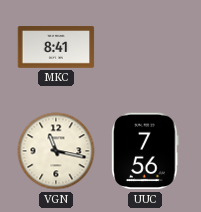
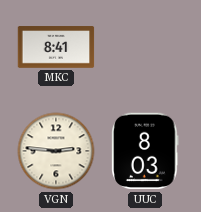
VGN: 11:17 -> 2:46
UUC: 7:56 -> 8:03
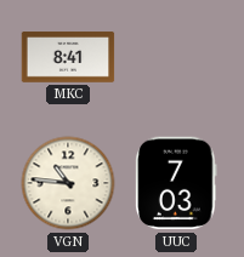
VGN: 2:46 -> 10:46
UUC: 8:03 -> 7:03
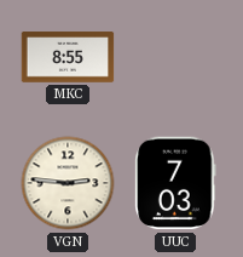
MKC: 8:41 -> 8:55
VGN: 10:46 -> 2:46
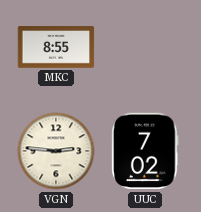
UUC: 7:03 -> 7:02
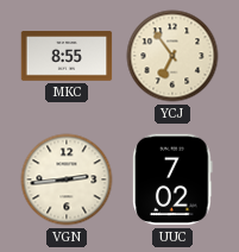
YCJ: none -> 6:54
VGN: 2:46 -> 2:44
